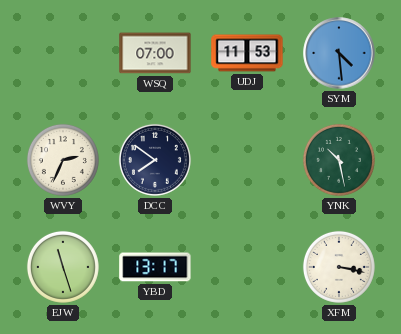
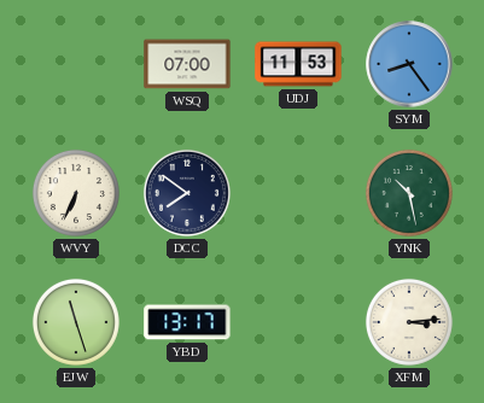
SYM: 4:29 -> 8:24
WVY: 2:34 -> 6:34
XFM: 3:17 -> 3:14
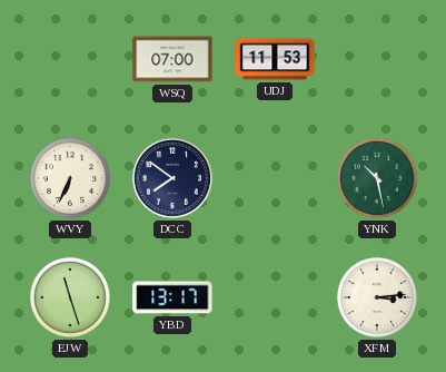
SYM: 8:24 -> none
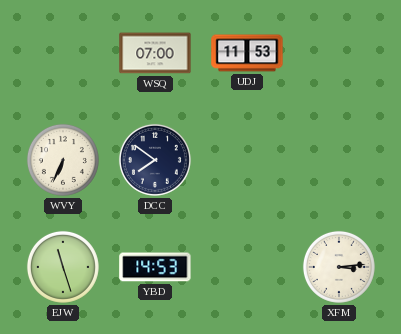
YNK: 10:28 -> none
YBD: 13:17 -> 14:53
